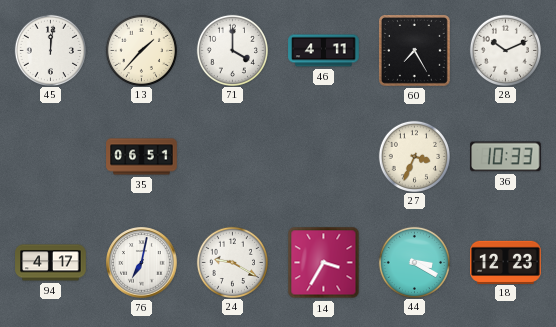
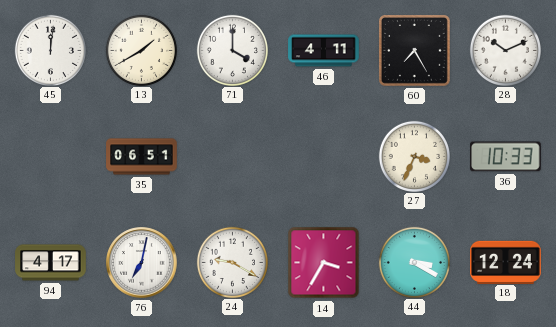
13: 1:37 -> 1:40
18: 12:23 -> 12:24
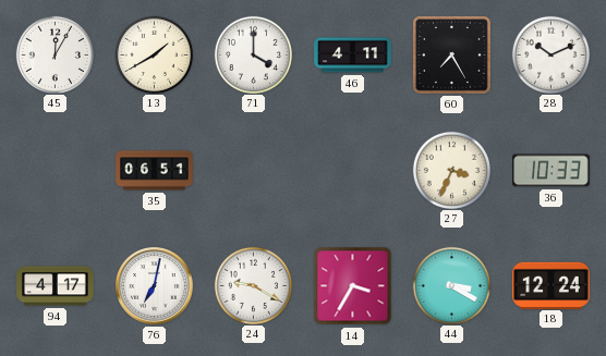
45: 12:01 -> 12:05
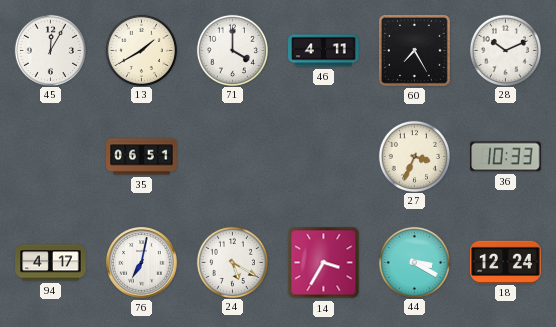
24: 9:20 -> 5:20
